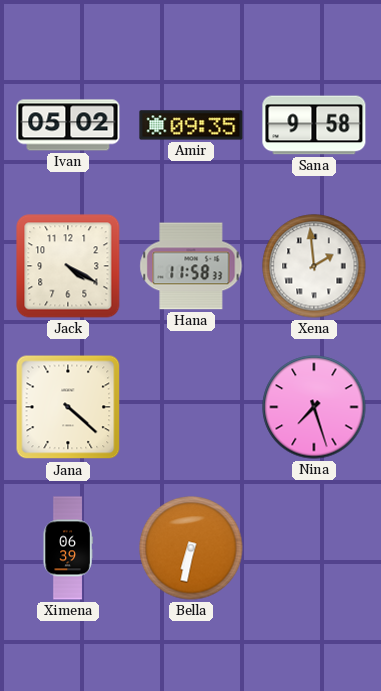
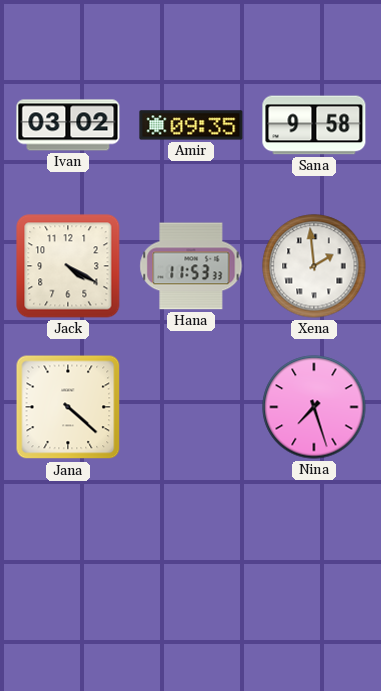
Ivan: 05:02 -> 03:02
Hana: 11:58 -> 11:53
Ximena: 06:39 -> none
Bella: 6:32 -> none
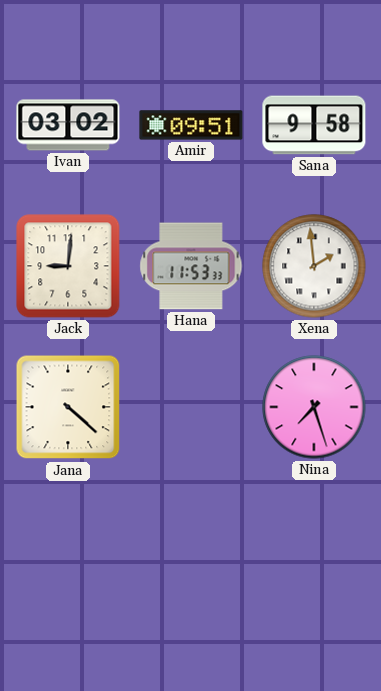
Amir: 09:35 -> 09:51
Jack: 4:20 -> 9:01
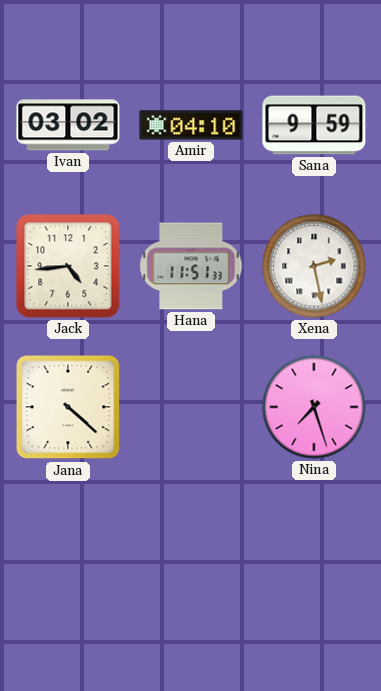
Amir: 09:51 -> 04:10
Sana: 9:58 -> 9:59
Jack: 9:01 -> 4:44
Hana: 11:53 -> 11:51
Xena: 1:59 -> 2:28
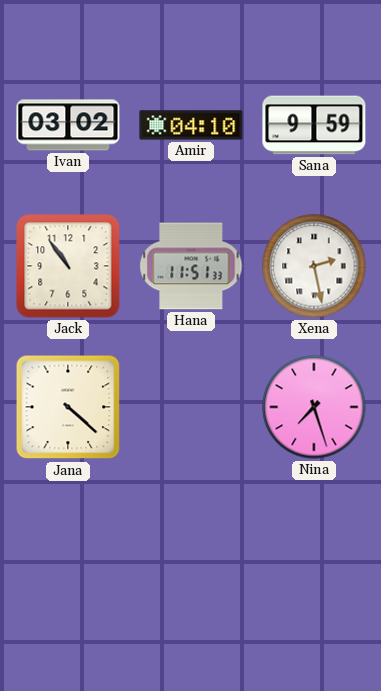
Jack: 4:44 -> 10:54
